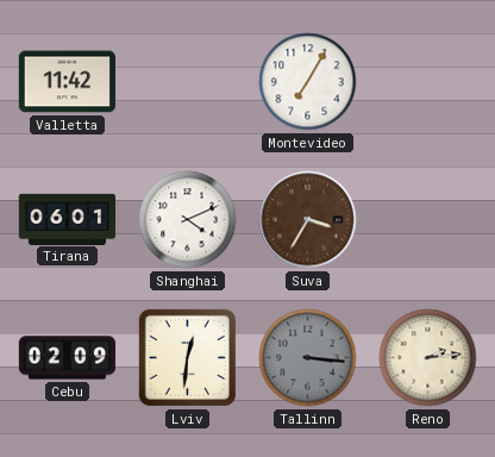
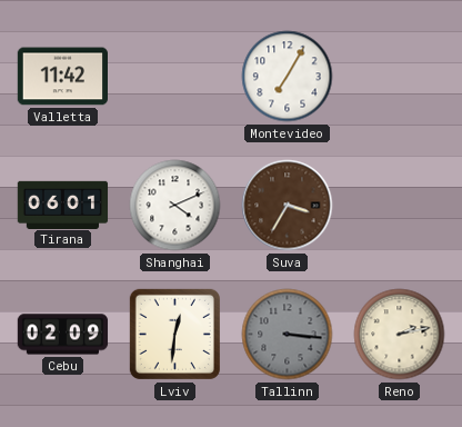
Reno: 2:14 -> 2:13
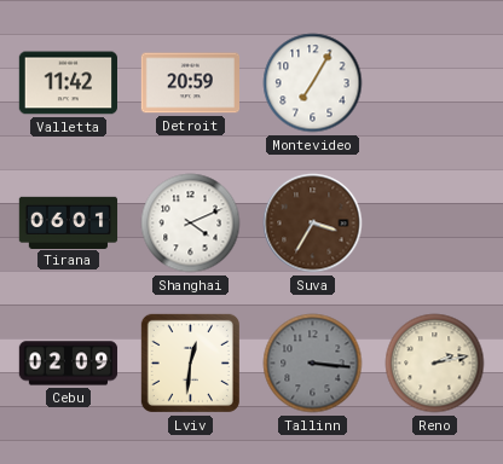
Detroit: none -> 20:59
